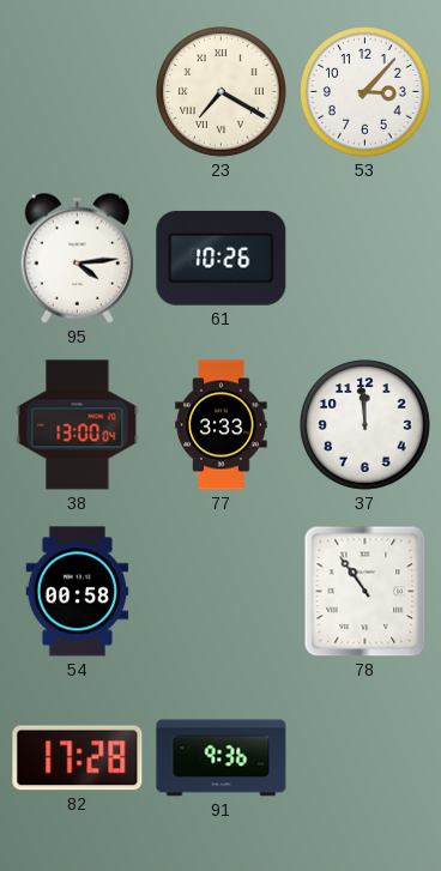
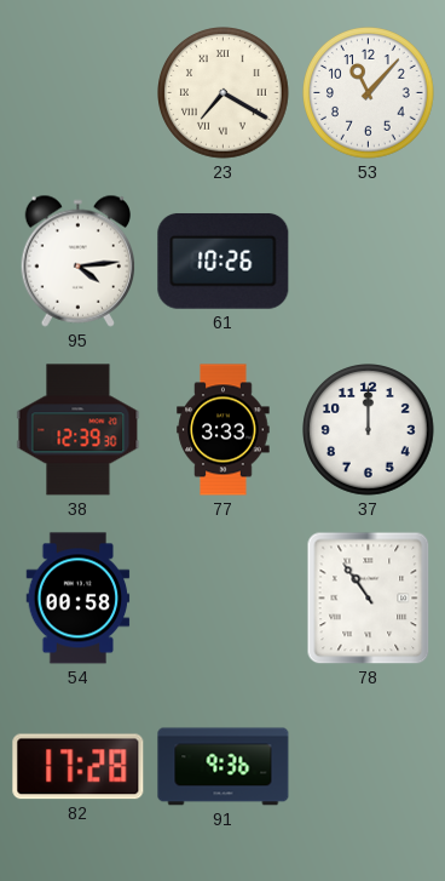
53: 3:07 -> 11:07
38: 13:00 -> 12:39
37: 11:59 -> 12:00
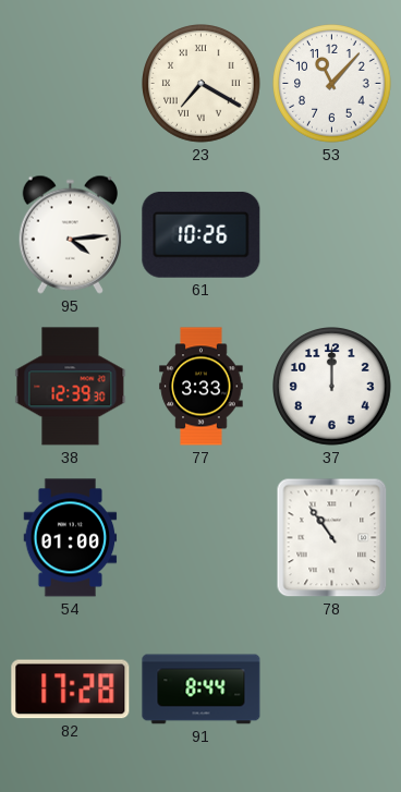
54: 00:58 -> 01:00
91: 9:36 -> 8:44
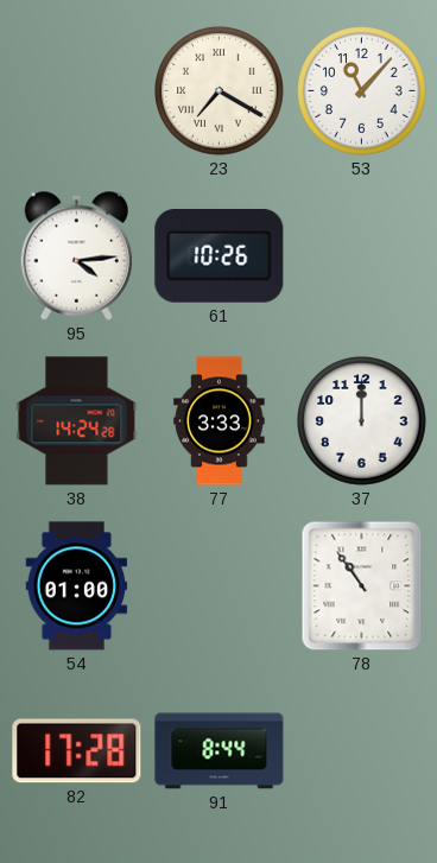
38: 12:39 -> 14:24
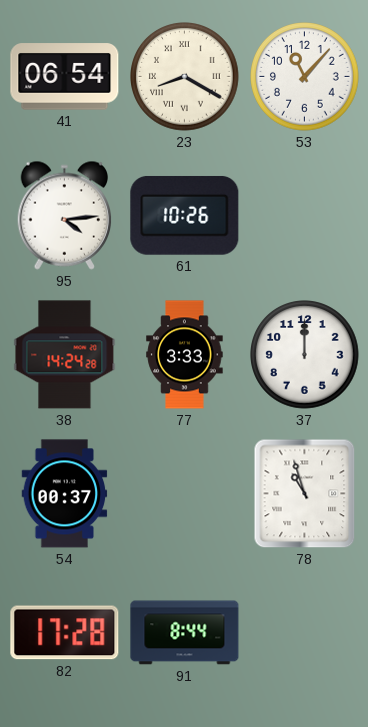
41: none -> 06:54
23: 7:20 -> 8:20
54: 01:00 -> 00:37
78: 10:54 -> 10:57
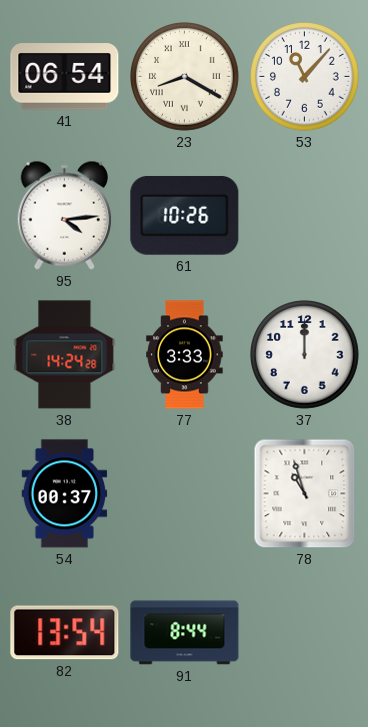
82: 17:28 -> 13:54
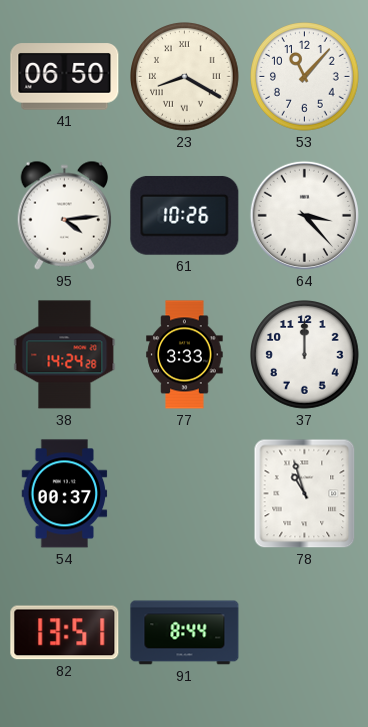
41: 06:54 -> 06:50
64: none -> 3:23
82: 13:54 -> 13:51
